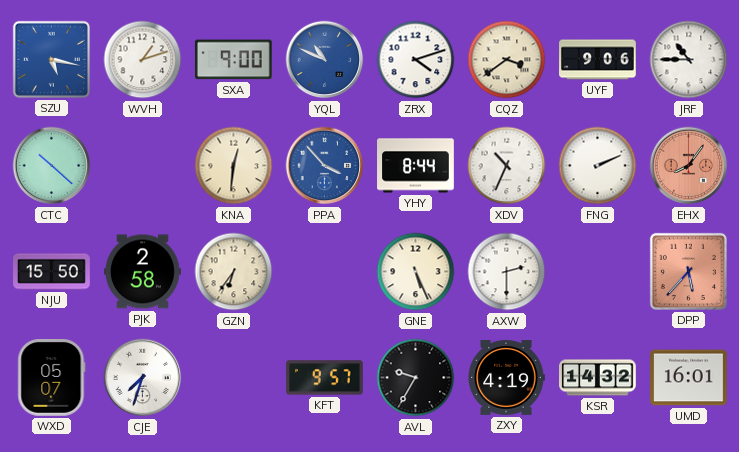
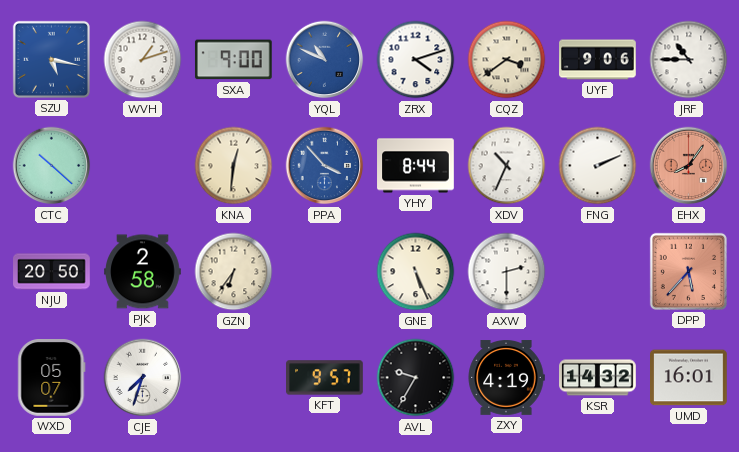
NJU: 15:50 -> 20:50
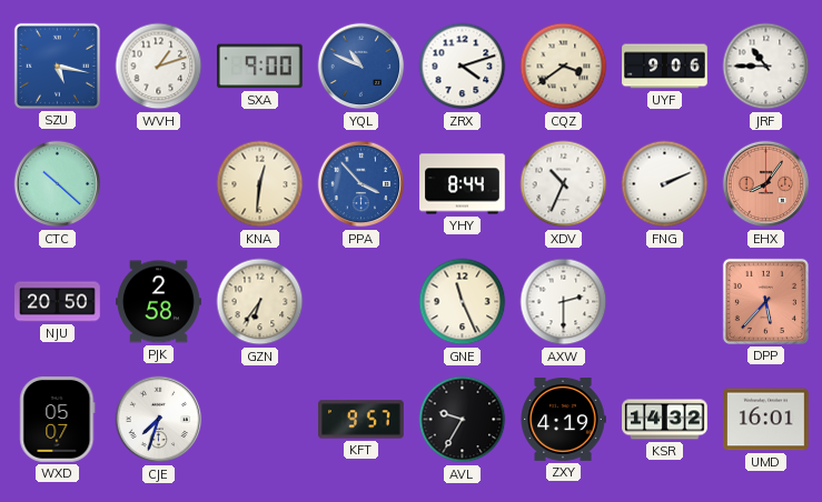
GNE: 5:26 -> 11:26
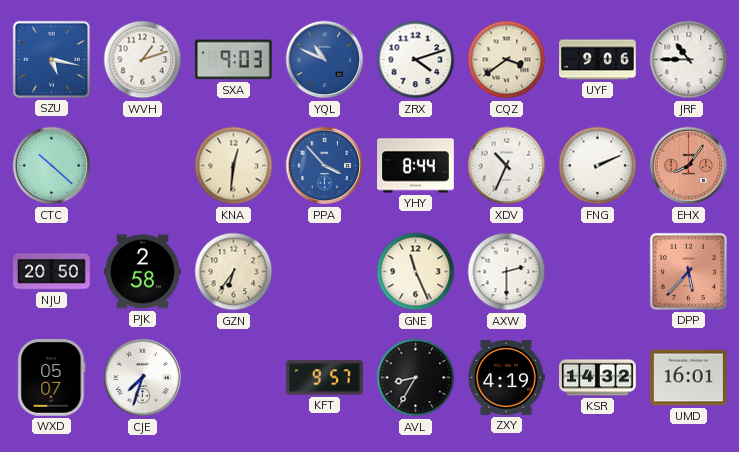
SXA: 9:00 -> 9:03
AVL: 9:35 -> 8:35
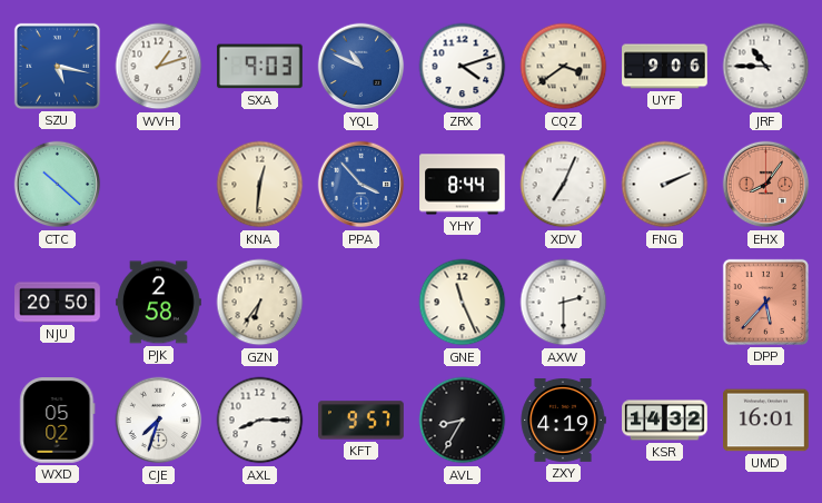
XDV: 10:34 -> 7:04
WXD: 05:07 -> 05:02
AXL: none -> 8:15
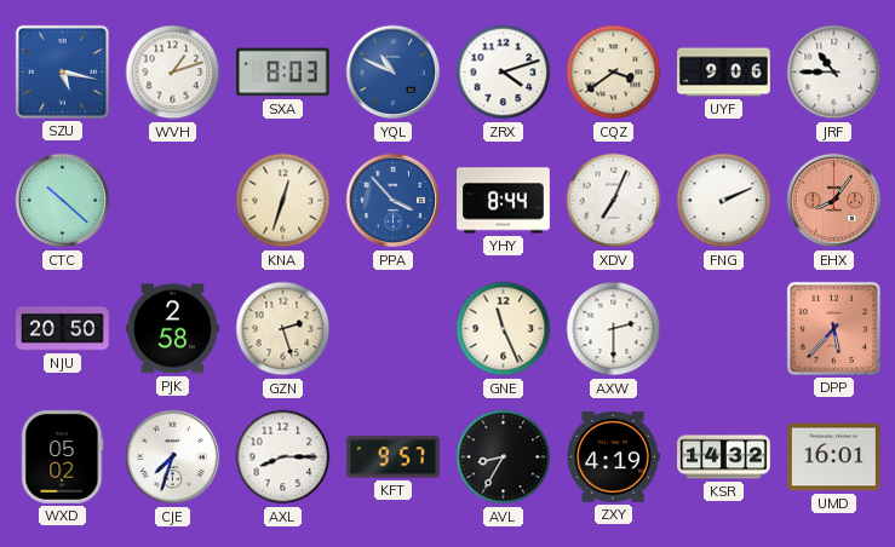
SXA: 9:03 -> 8:03
KNA: 12:31 -> 12:33
GZN: 6:36 -> 2:27
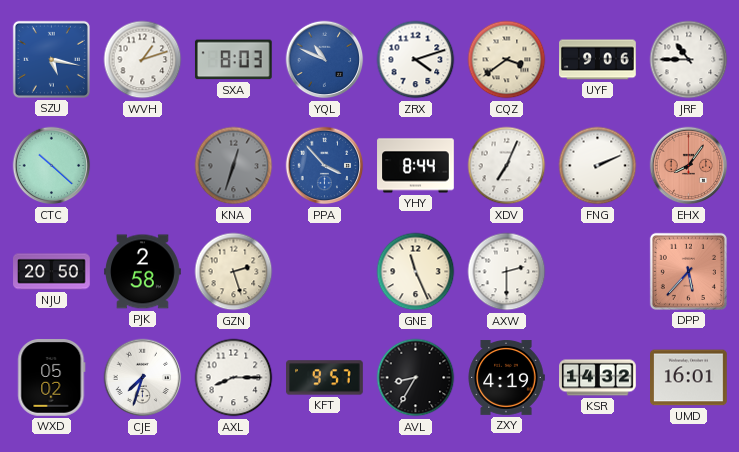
KNA dial: cream -> grey
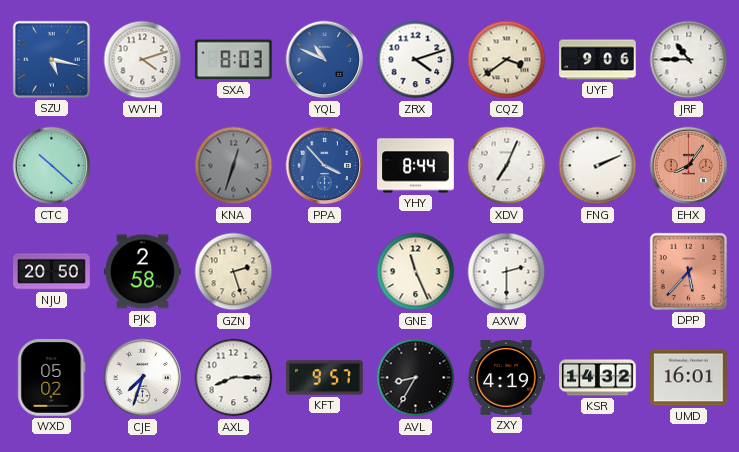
WVH: 1:12 -> 4:12
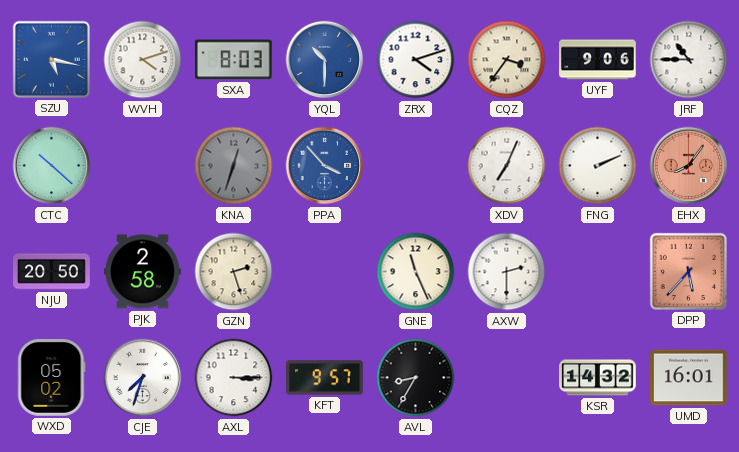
YQL: 10:49 -> 10:30
CQZ: 3:39 -> 3:36
YHY: 8:44 -> none
AXL: 8:15 -> 3:15
ZXY: 4:19 -> none
